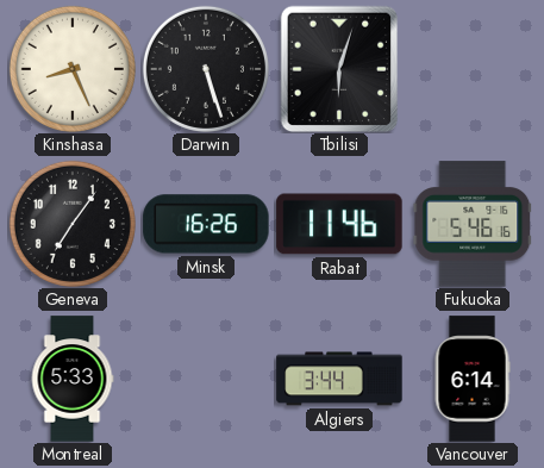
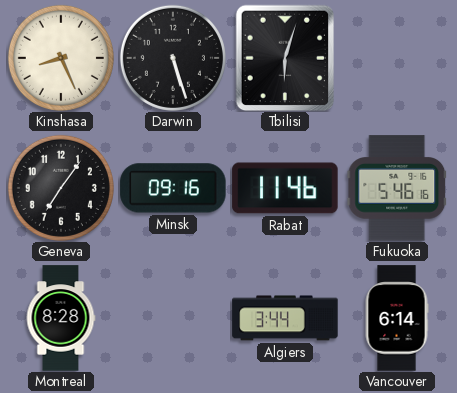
Minsk: 16:26 -> 09:16
Montreal: 5:33 -> 8:28
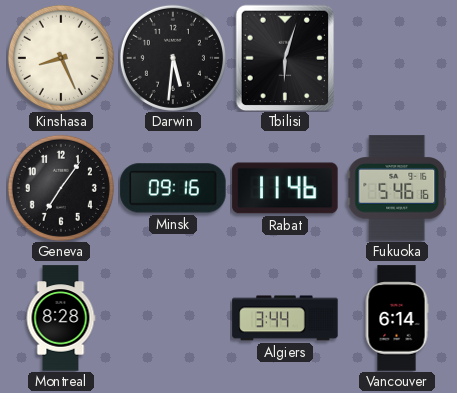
Darwin: 5:27 -> 5:31
